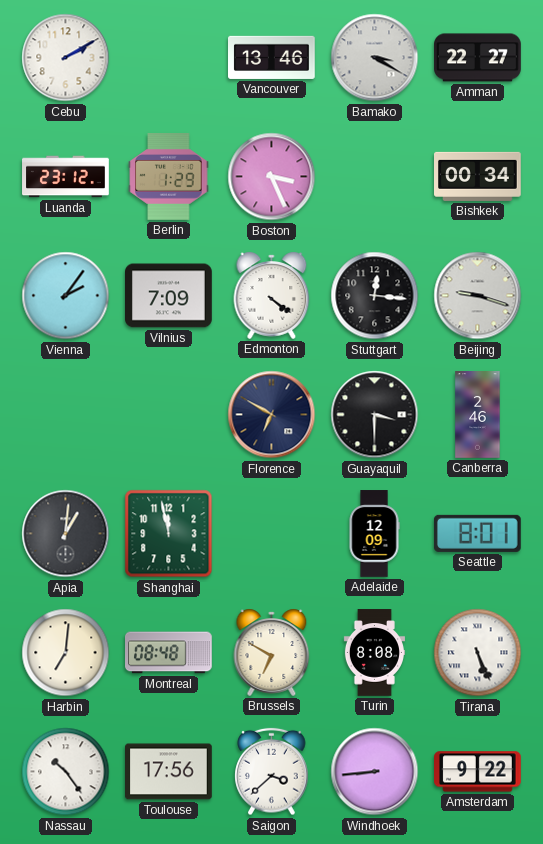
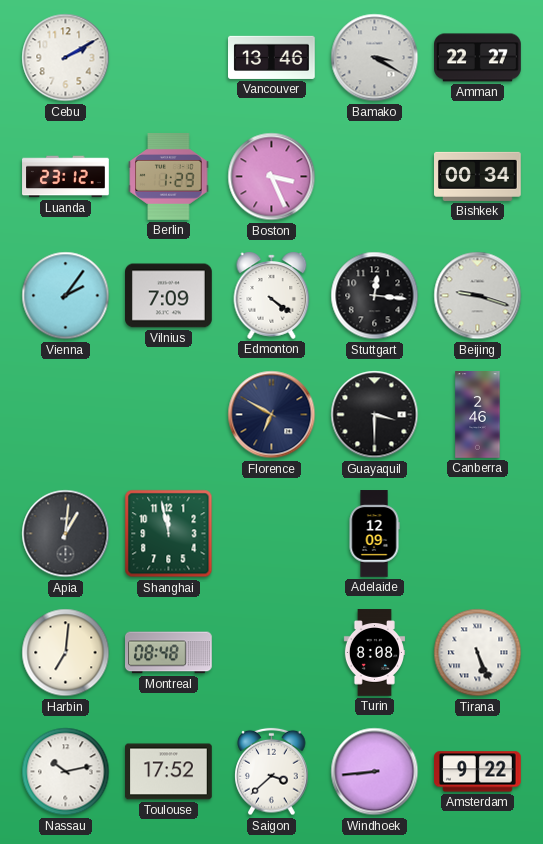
Seattle: 8:01 -> none
Brussels: 6:50 -> none
Nassau: 10:24 -> 10:13
Toulouse: 17:56 -> 17:52
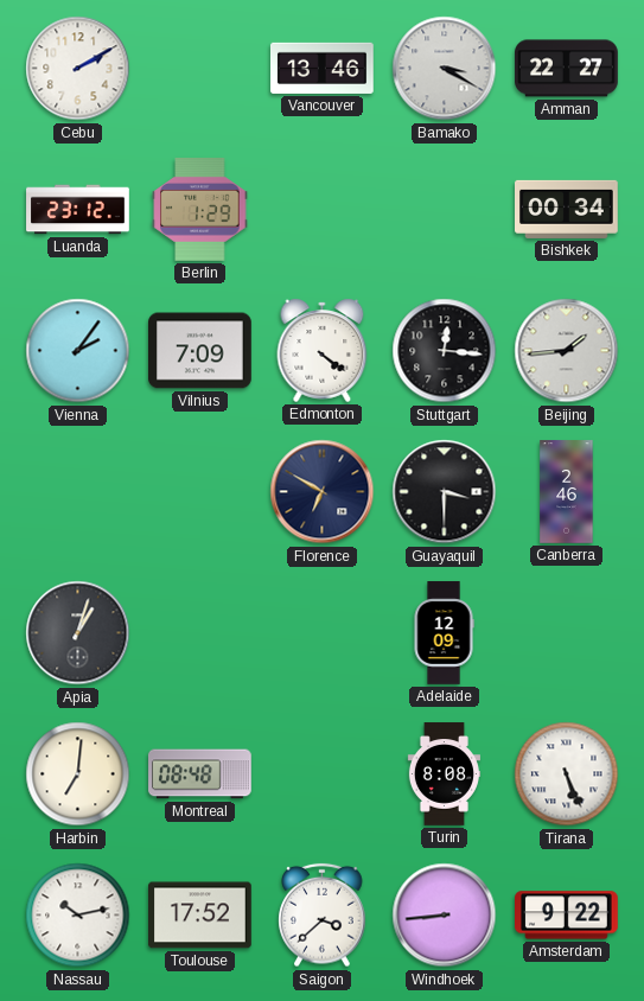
Boston: 3:26 -> none
Beijing: 9:18 -> 1:44
Apia: 1:01 -> 1:03
Shanghai: 11:58 -> none
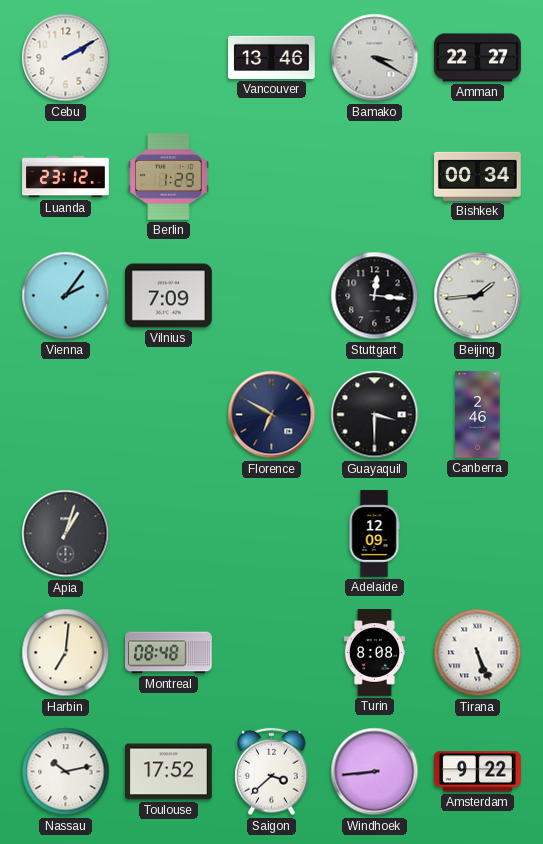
Edmonton: 4:21 -> none
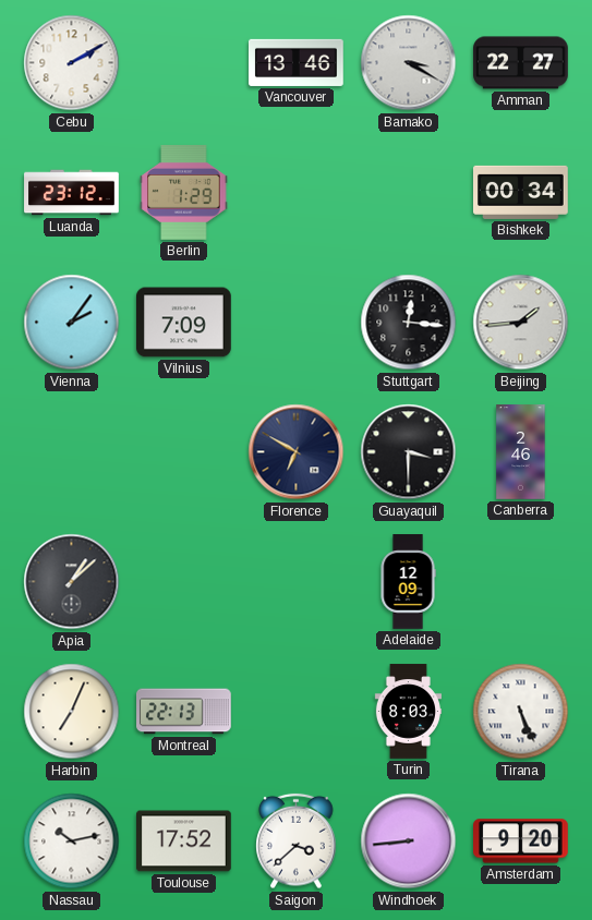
Apia: 1:03 -> 1:08
Harbin: 7:01 -> 7:04
Montreal: 08:48 -> 22:13
Turin: 8:08 -> 8:03
Amsterdam: 9:22 -> 9:20
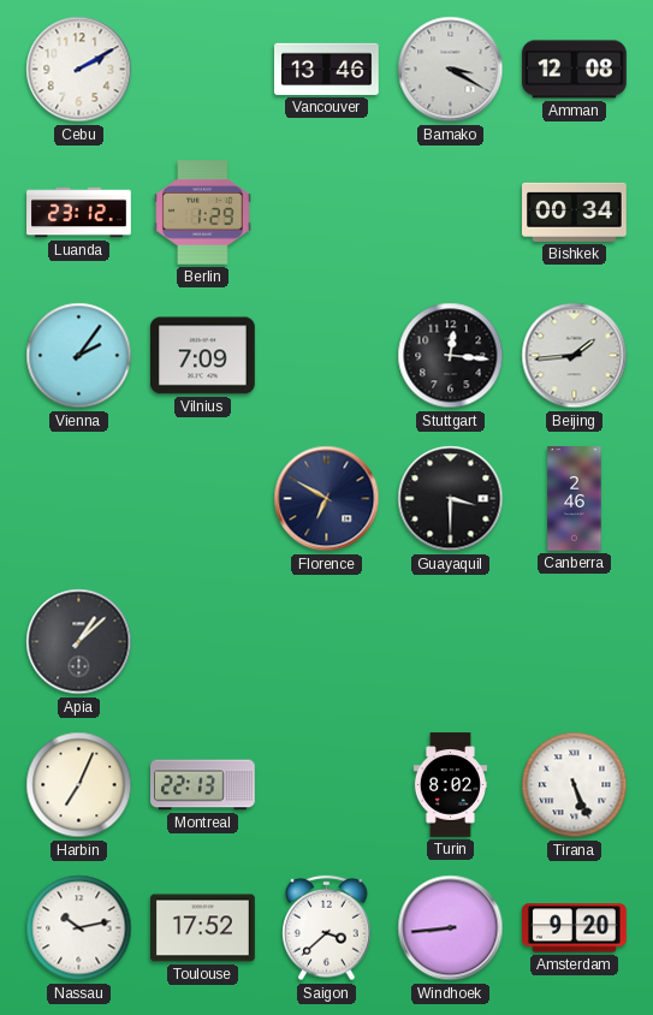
Amman: 22:27 -> 12:08
Adelaide: 12:09 -> none
Turin: 8:03 -> 8:02
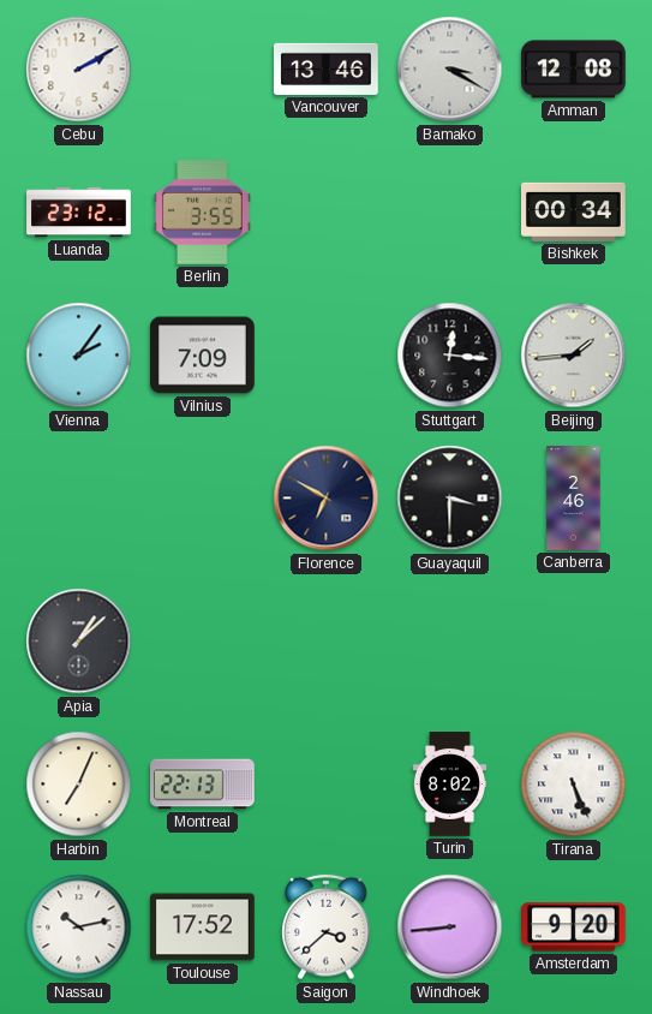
Berlin: 1:29 -> 3:55
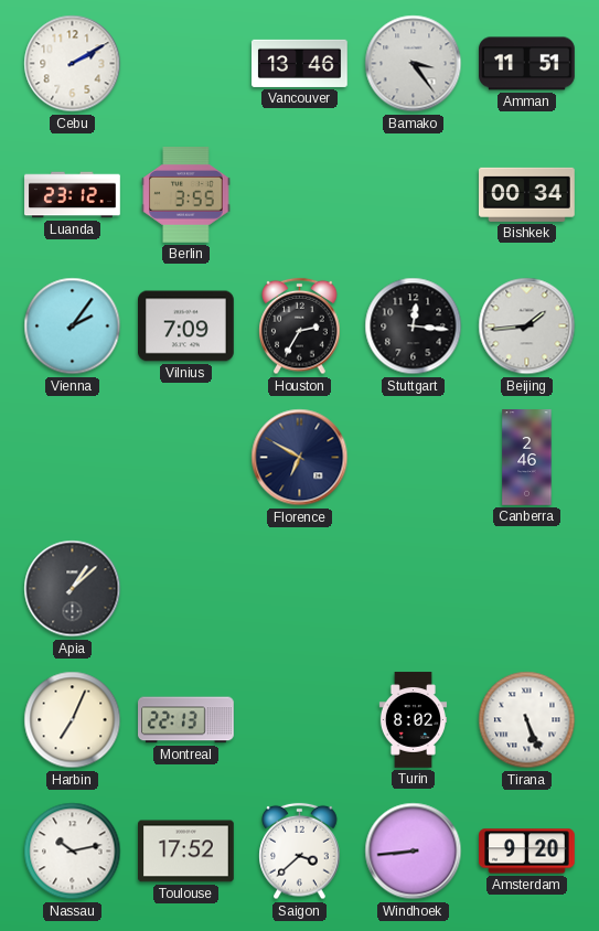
Bamako: 3:20 -> 3:24
Amman: 12:08 -> 11:51
Houston: none -> 2:35
Guayaquil: 3:30 -> none
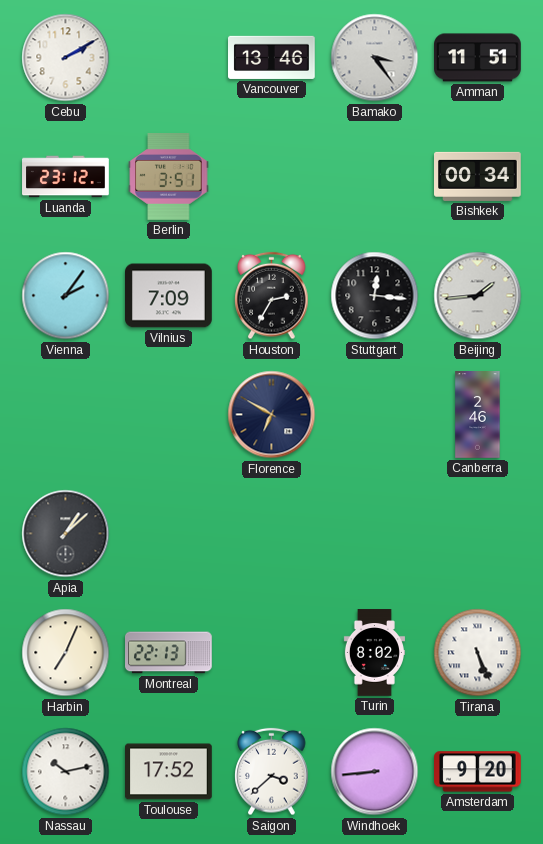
Berlin: 3:55 -> 3:51
